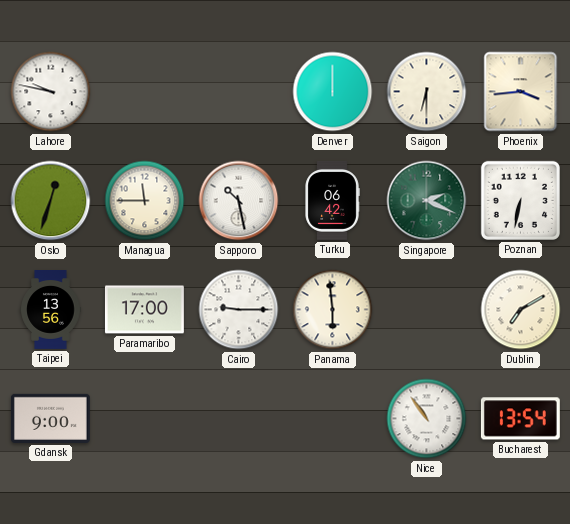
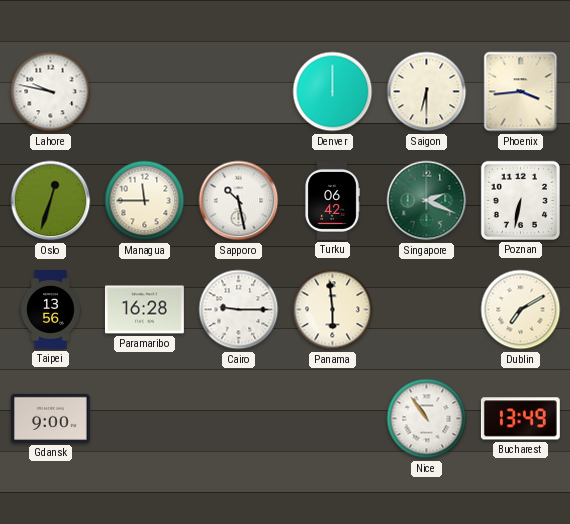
Paramaribo: 17:00 -> 16:28
Bucharest: 13:54 -> 13:49
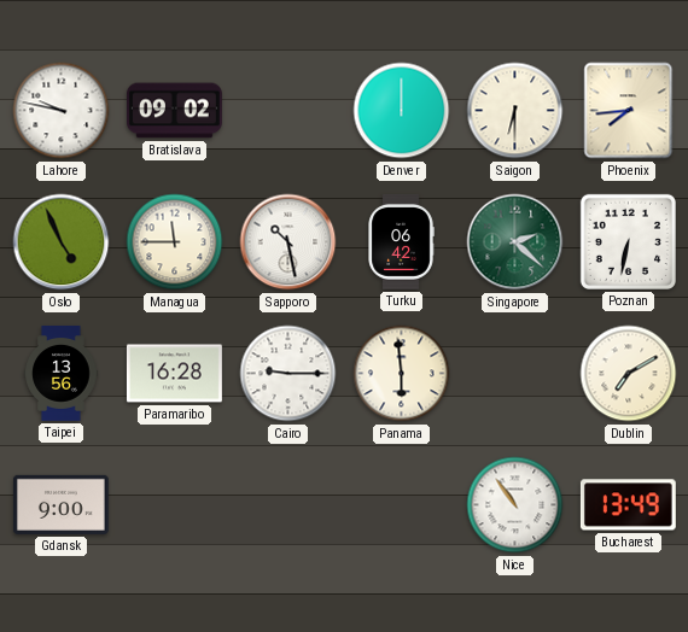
Bratislava: none -> 09:02
Phoenix: 3:44 -> 7:44
Oslo: 12:33 -> 4:56
Singapore: 2:19 -> 2:22
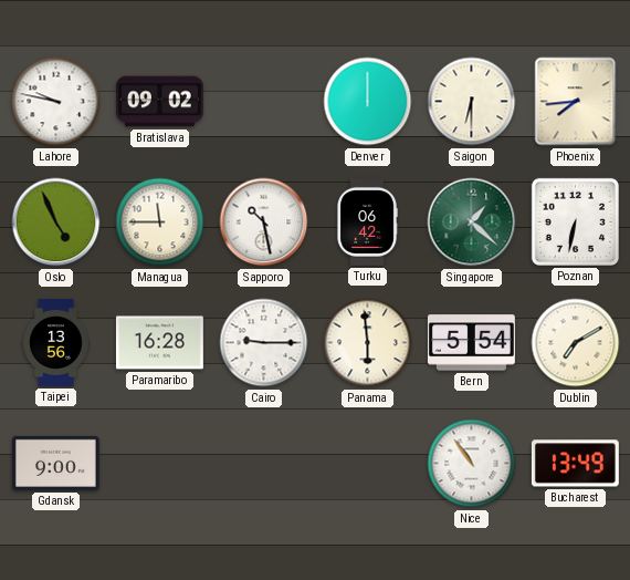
Singapore: 2:22 -> 1:22
Bern: none -> 5:54
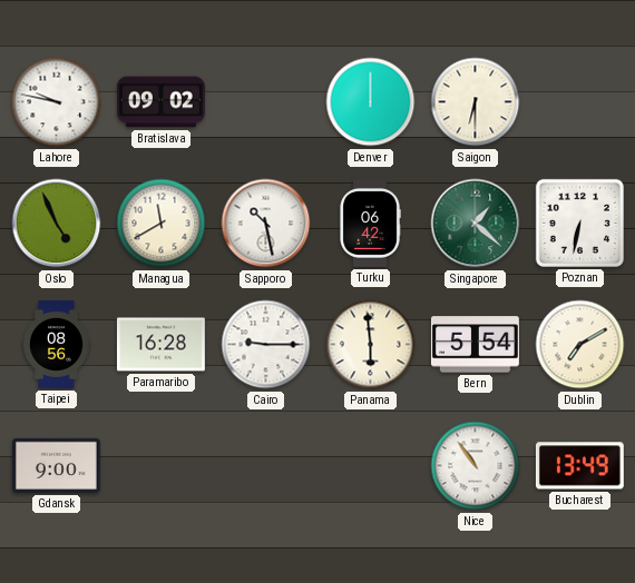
Phoenix: 7:44 -> none
Managua: 11:45 -> 11:40
Taipei: 13:56 -> 08:56
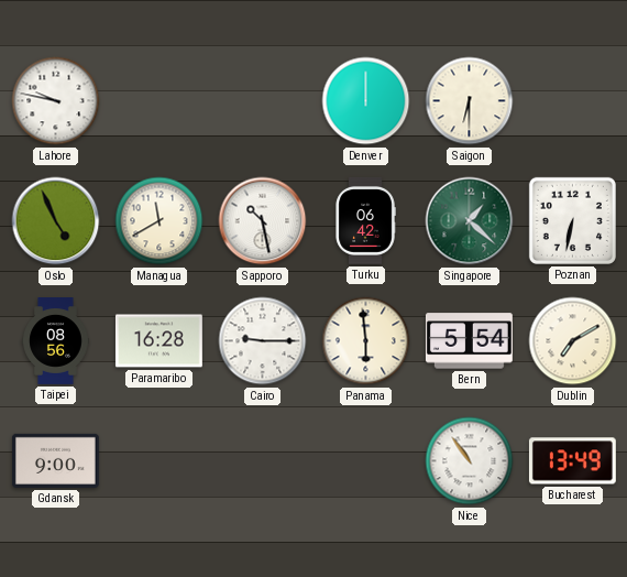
Bratislava: 09:02 -> none
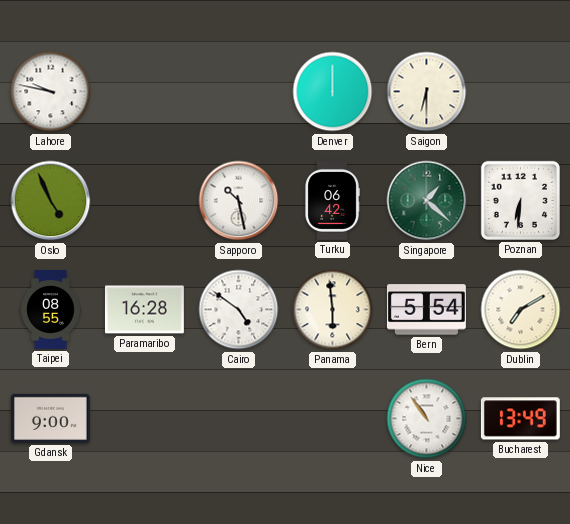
Managua: 11:40 -> none
Poznan: 6:32 -> 6:31
Taipei: 08:56 -> 08:55
Cairo: 9:15 -> 4:51
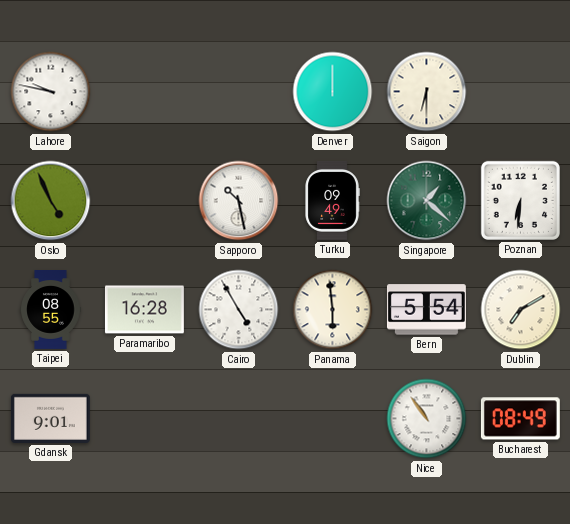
Turku: 06:42 -> 09:49
Cairo: 4:51 -> 4:55
Gdansk: 9:00 -> 9:01
Bucharest: 13:49 -> 08:49
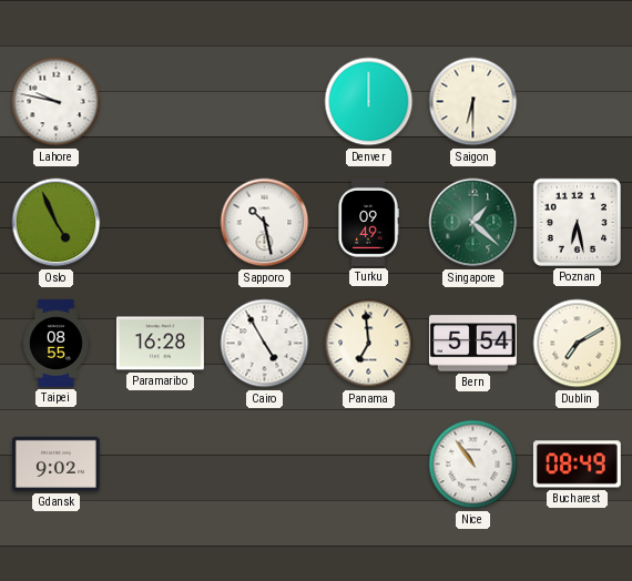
Poznan: 6:31 -> 6:28
Panama: 5:59 -> 6:59
Gdansk: 9:01 -> 9:02
